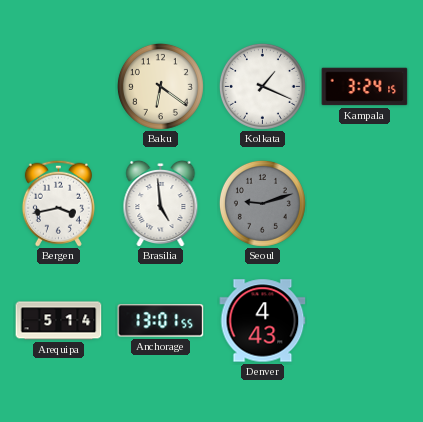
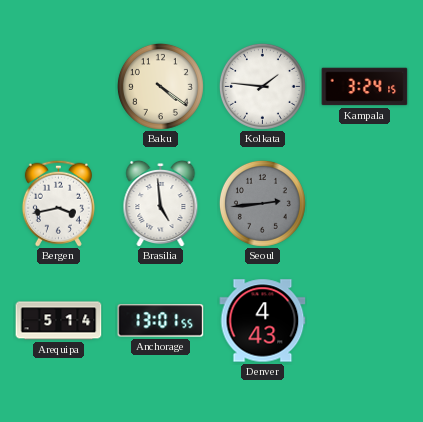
Baku: 6:21 -> 4:21
Kolkata: 1:19 -> 1:46
Seoul: 9:12 -> 2:44
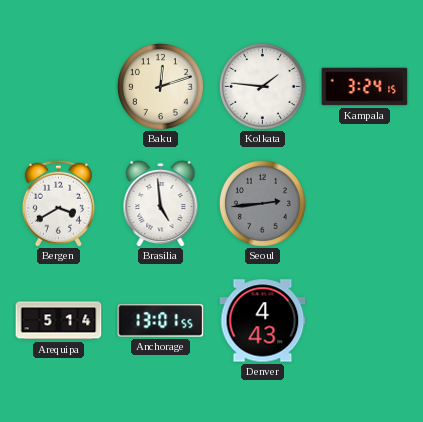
Baku: 4:21 -> 12:12
Bergen: 3:43 -> 3:40
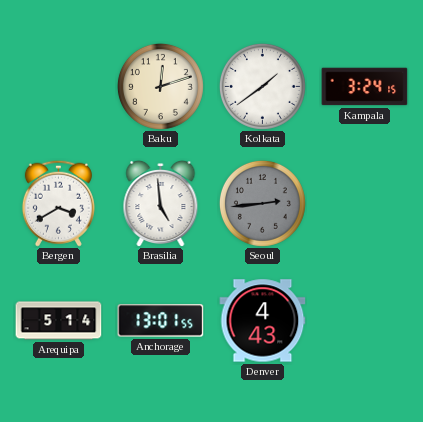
Kolkata: 1:46 -> 1:39
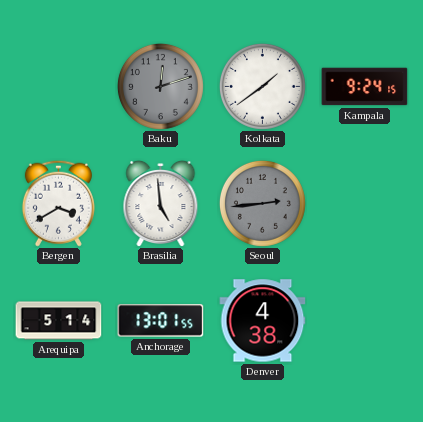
Baku dial: cream -> grey
Kampala: 3:24 -> 9:24
Denver: 4:43 -> 4:38
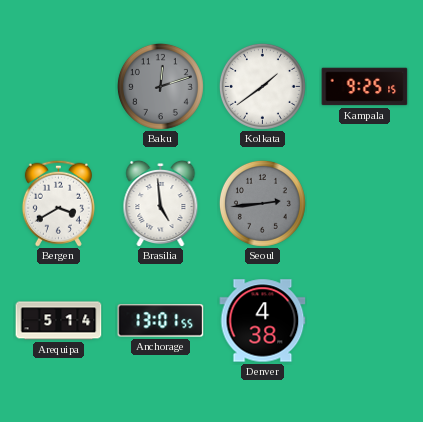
Kampala: 9:24 -> 9:25
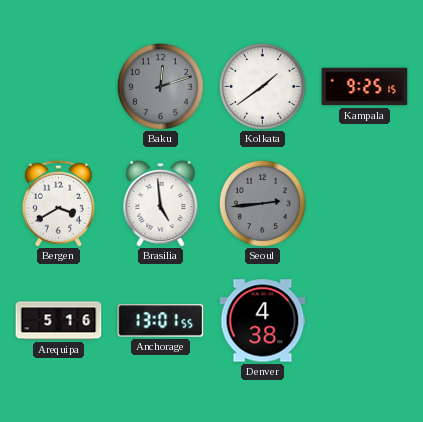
Arequipa: 5:14 -> 5:16
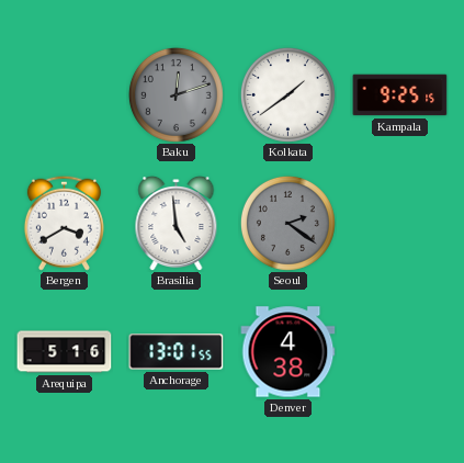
Seoul: 2:44 -> 2:21
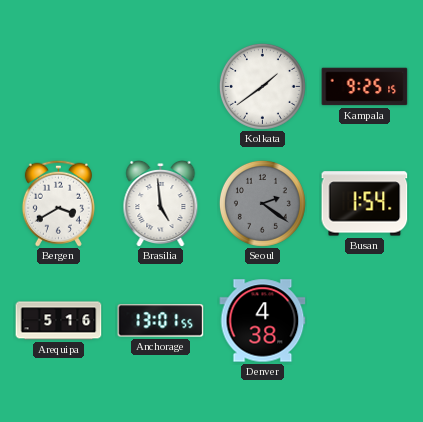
Baku: 12:12 -> none
Busan: none -> 1:54
